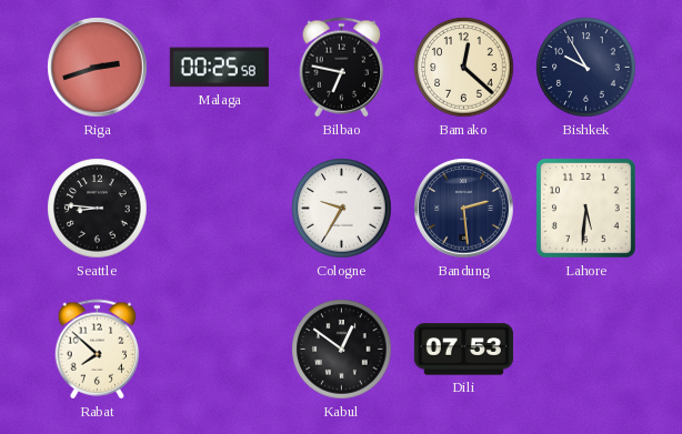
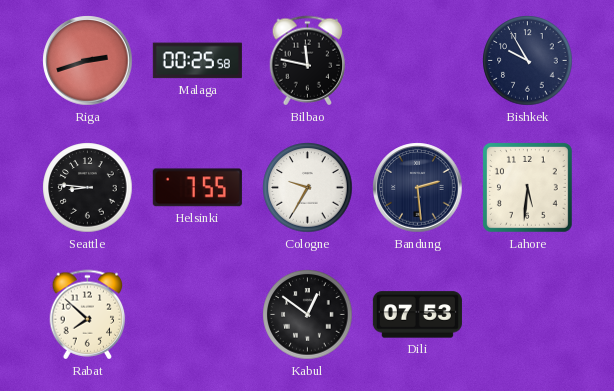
Bilbao: 6:47 -> 11:47
Bamako: 12:22 -> none
Helsinki: none -> 7:55
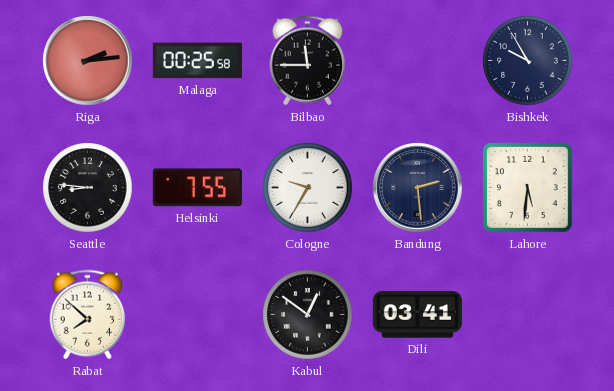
Riga: 2:42 -> 2:14
Bilbao: 11:47 -> 11:45
Dili: 07:53 -> 03:41
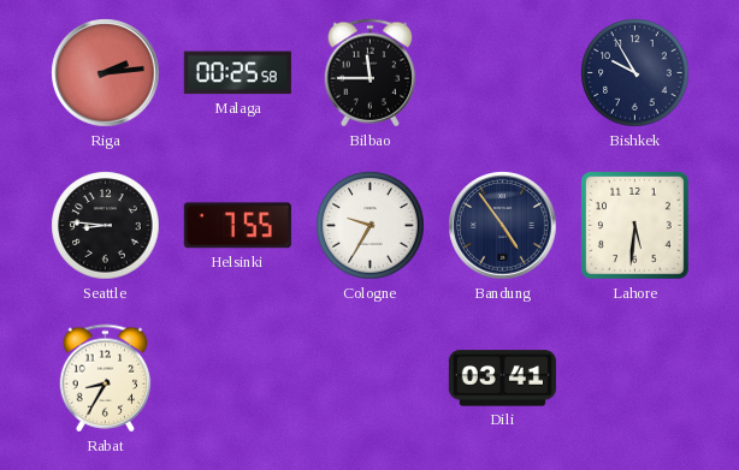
Bandung: 2:29 -> 4:54
Rabat: 7:52 -> 8:35
Kabul: 12:51 -> none
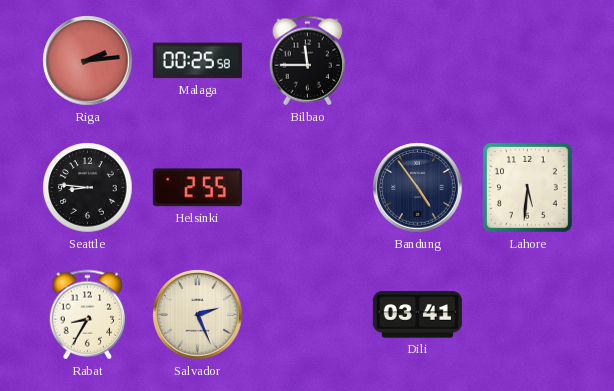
Bishkek: 9:55 -> none
Helsinki: 7:55 -> 2:55
Cologne: 9:35 -> none
Salvador: none -> 2:26
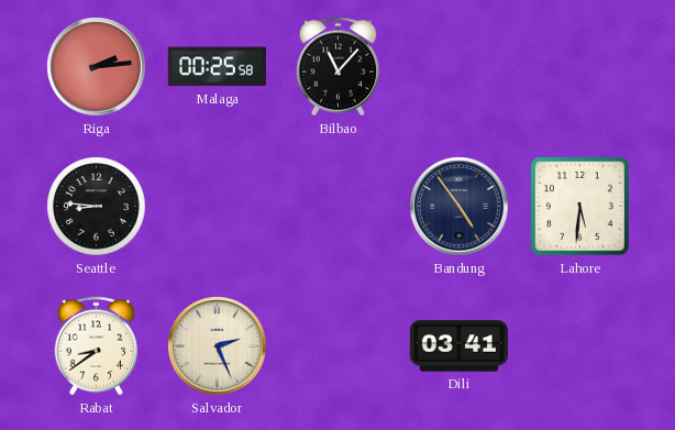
Bilbao: 11:45 -> 11:07
Helsinki: 2:55 -> none
Rabat: 8:35 -> 8:39
